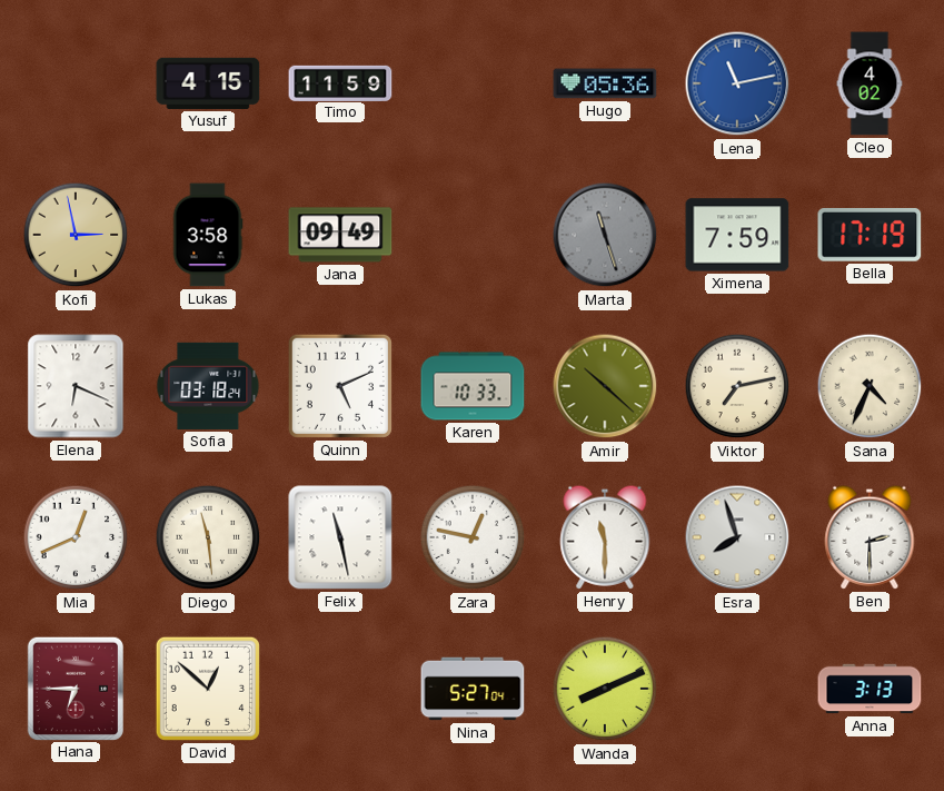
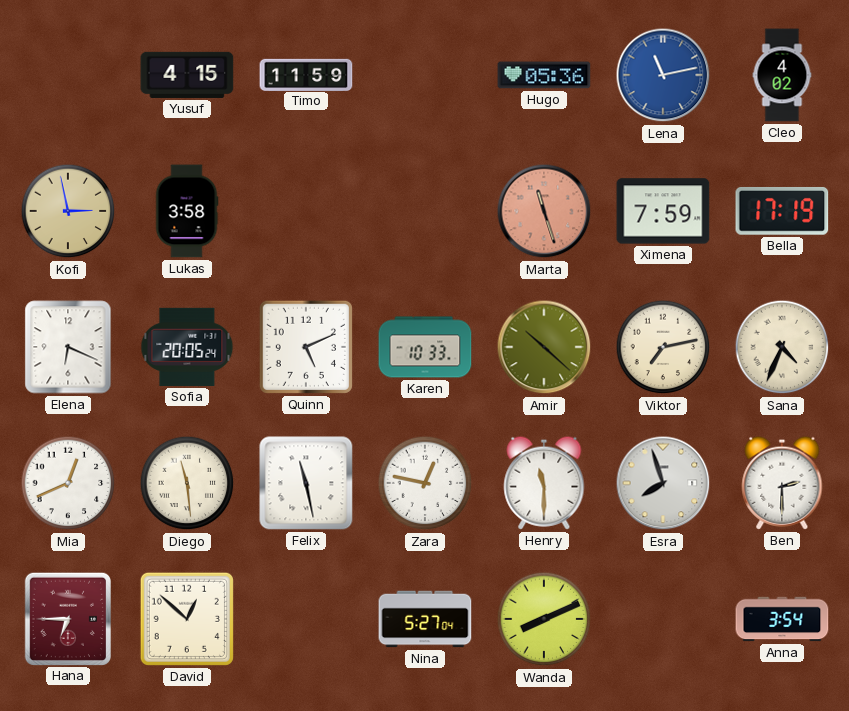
Jana: 09:49 -> none
Marta dial: grey -> salmon
Sofia: 03:18 -> 20:05
Anna: 3:13 -> 3:54
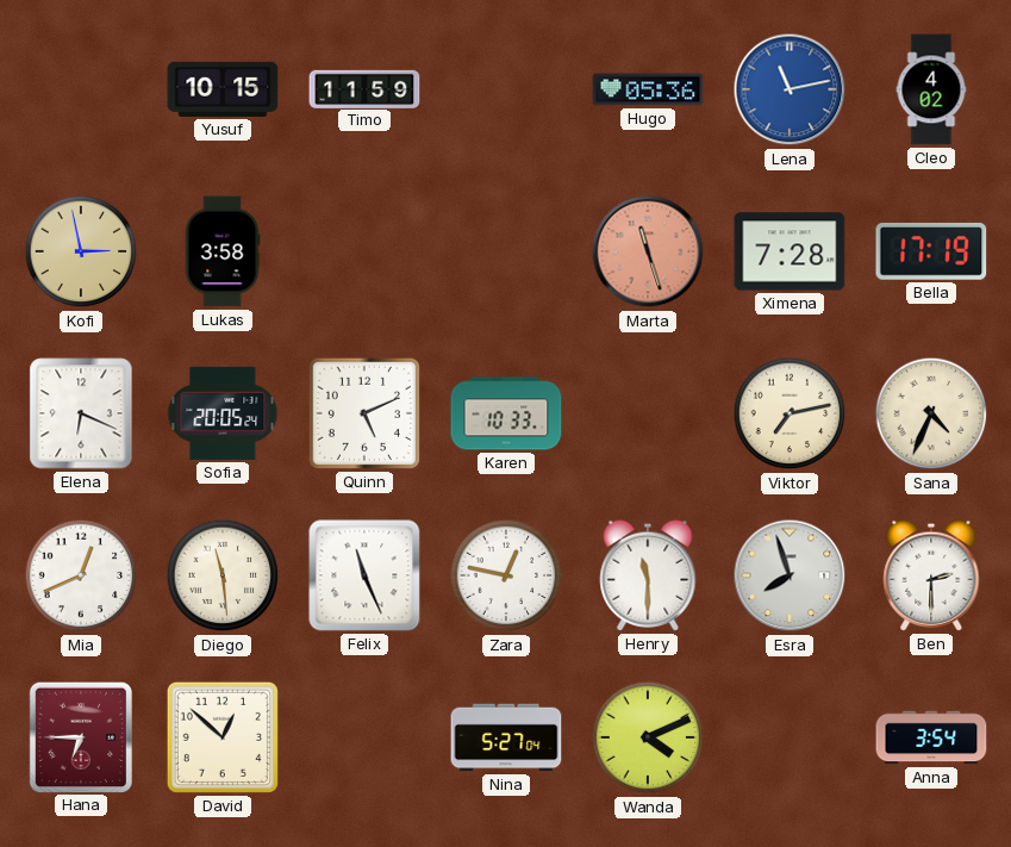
Yusuf: 4:15 -> 10:15
Ximena: 7:59 -> 7:28
Amir: 10:22 -> none
Felix: 11:28 -> 11:26
Wanda: 8:11 -> 4:11
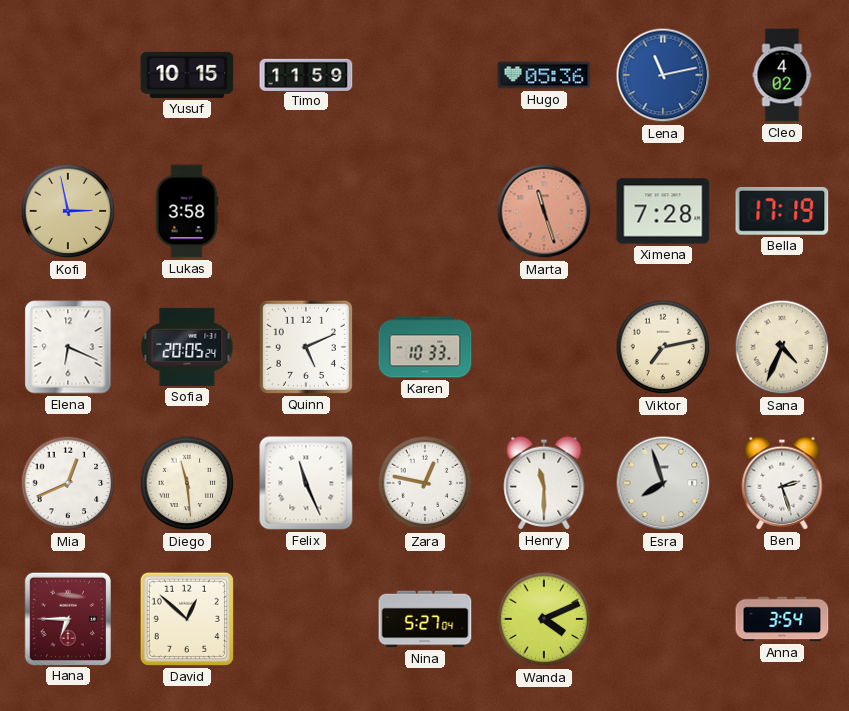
Ben: 2:30 -> 2:27
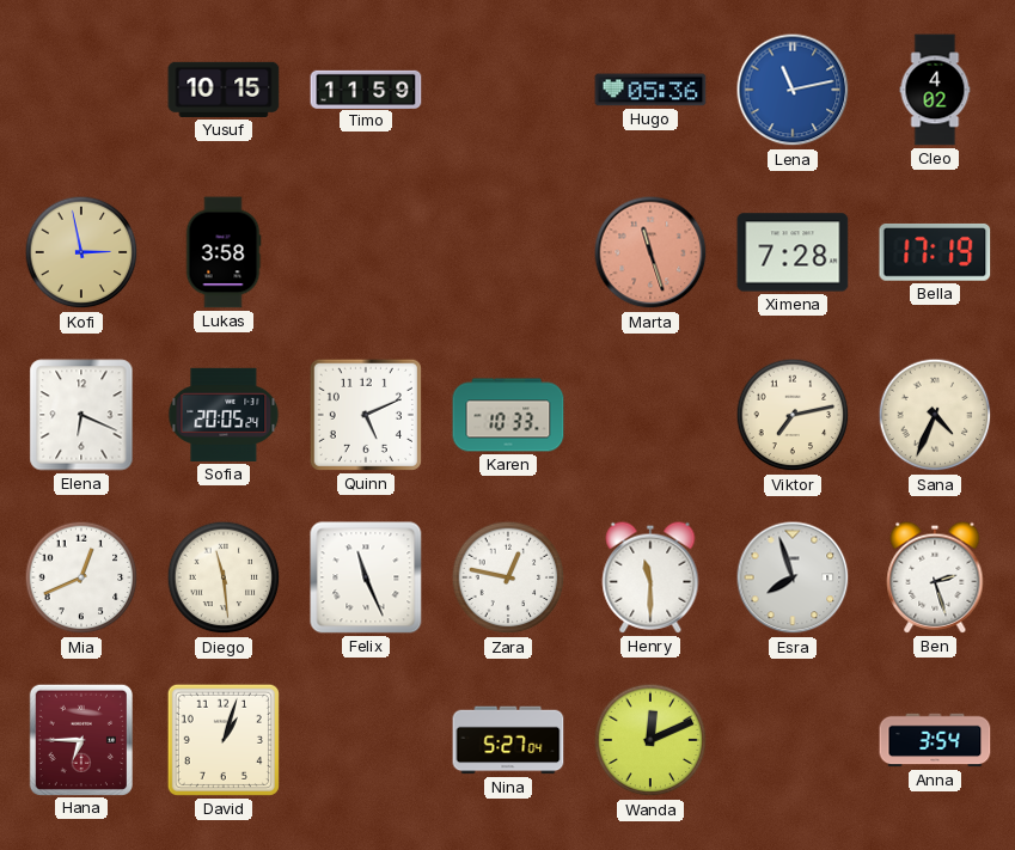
David: 12:52 -> 1:03
Wanda: 4:11 -> 12:11
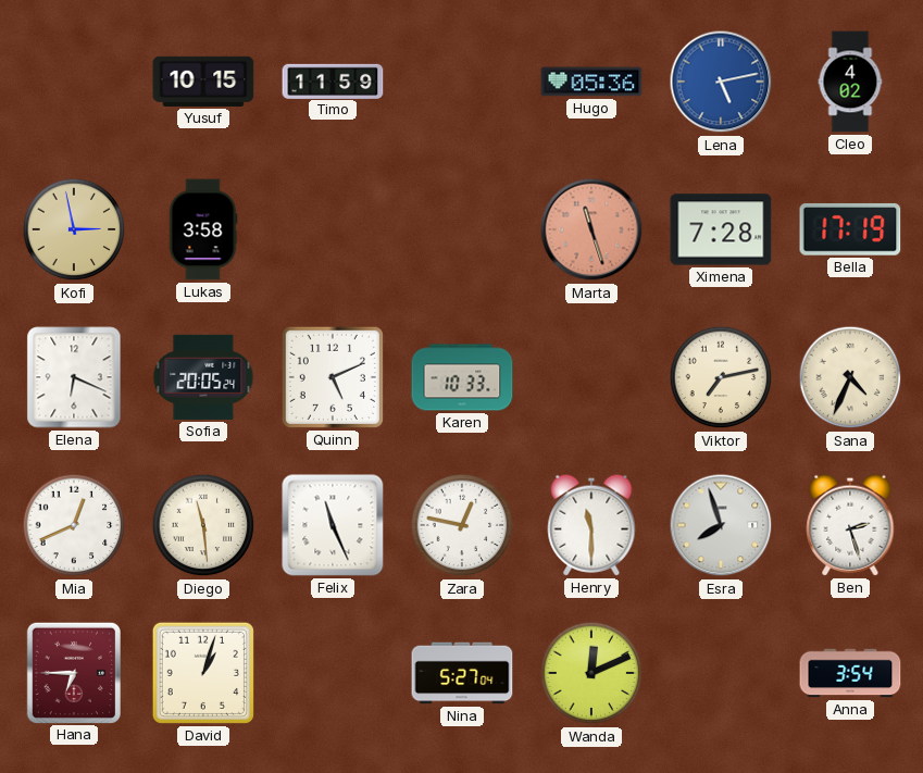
Lena: 11:13 -> 5:13
